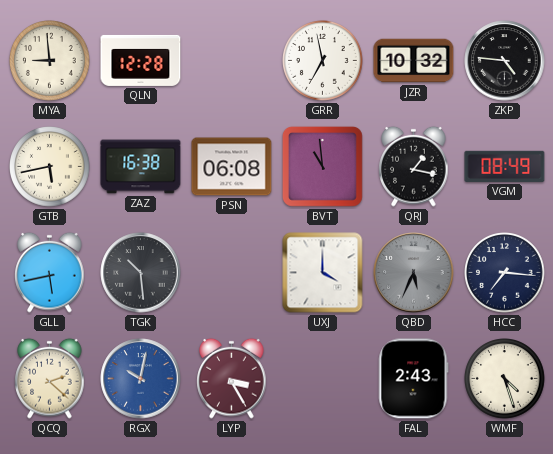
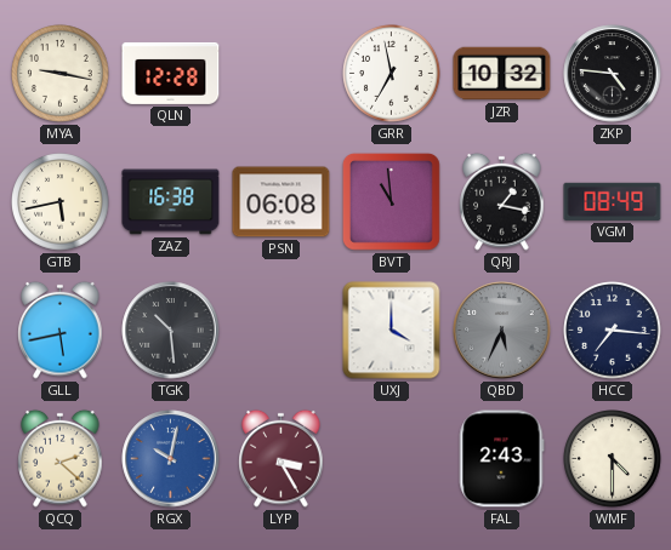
MYA: 8:59 -> 9:17
WMF: 4:27 -> 4:30
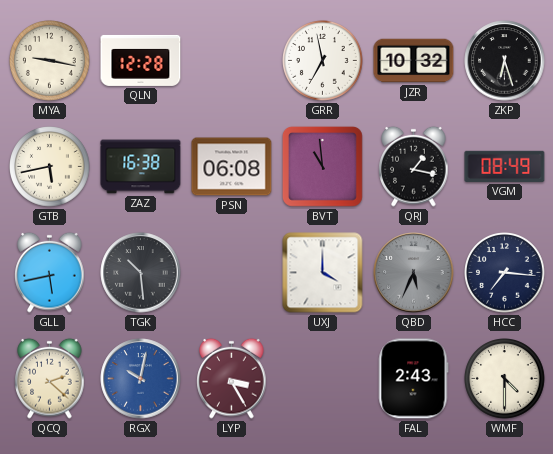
ZKP: 4:46 -> 6:27
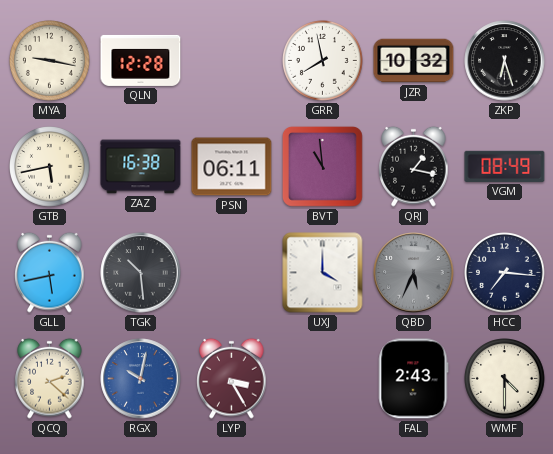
GRR: 6:58 -> 7:58
PSN: 06:08 -> 06:11
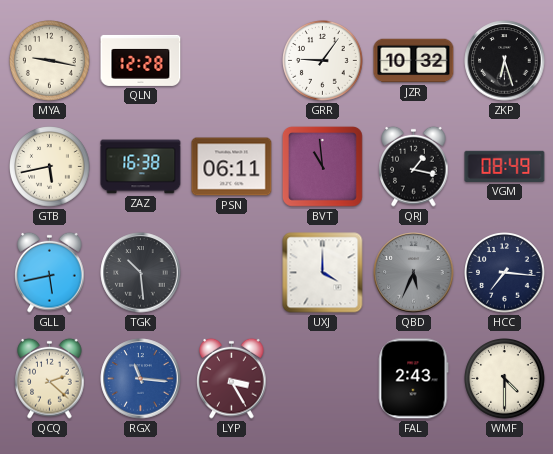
GRR: 7:58 -> 9:06
RGX: 10:02 -> 11:16
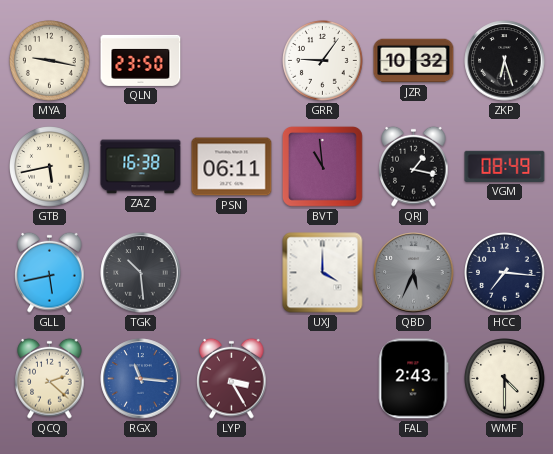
QLN: 12:28 -> 23:50
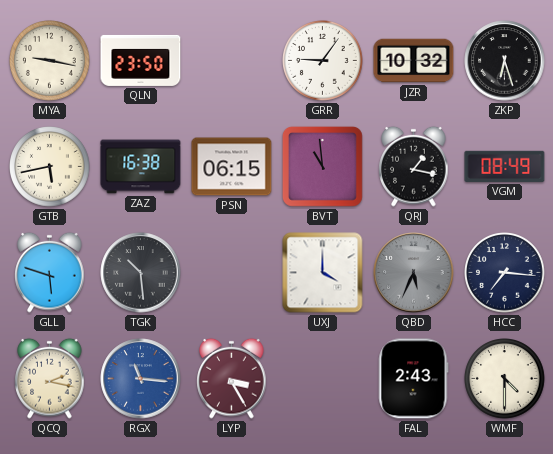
PSN: 06:11 -> 06:15
GLL: 5:43 -> 5:48
QCQ: 2:22 -> 2:17
